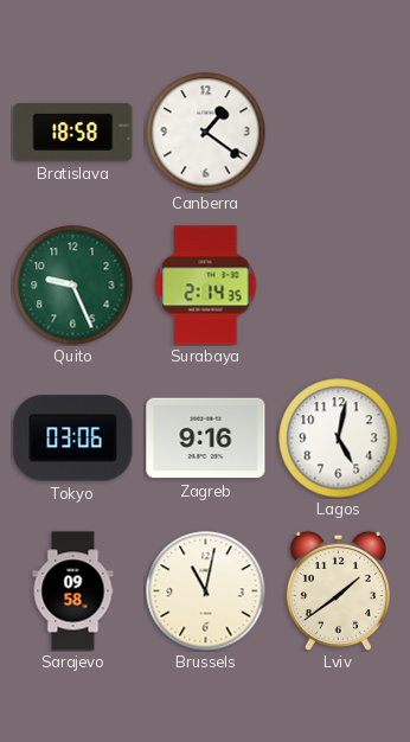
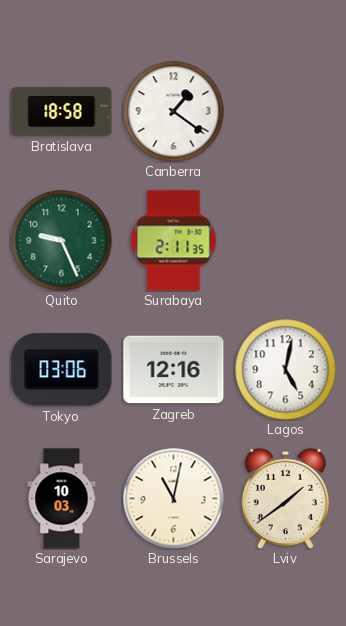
Surabaya: 2:14 -> 2:11
Zagreb: 9:16 -> 12:16
Sarajevo: 09:58 -> 10:03
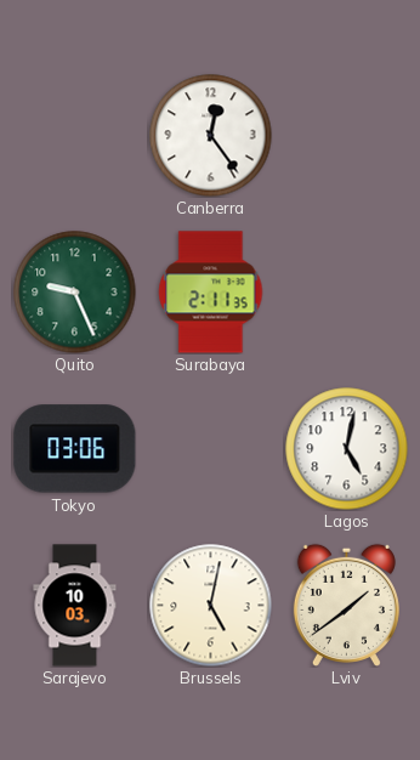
Bratislava: 18:58 -> none
Canberra: 1:21 -> 12:24
Zagreb: 12:16 -> none
Brussels: 11:02 -> 5:02
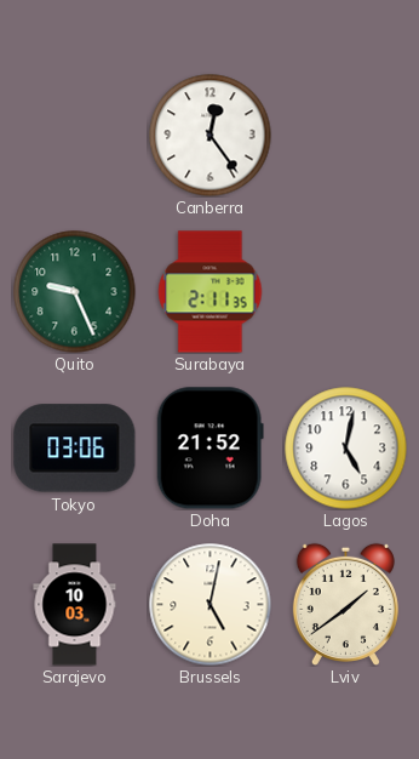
Doha: none -> 21:52
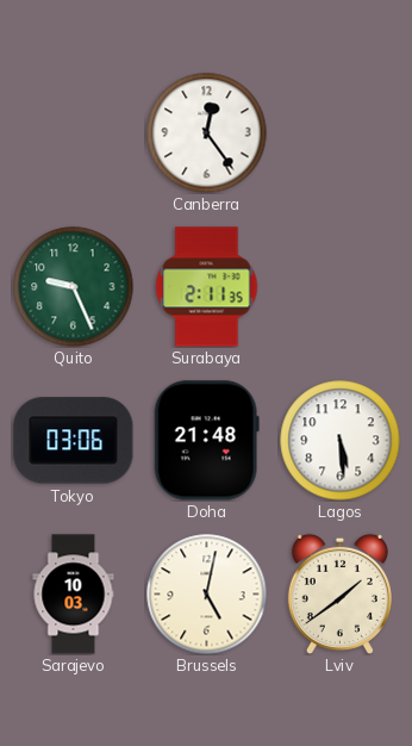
Doha: 21:52 -> 21:48
Lagos: 5:02 -> 5:29
